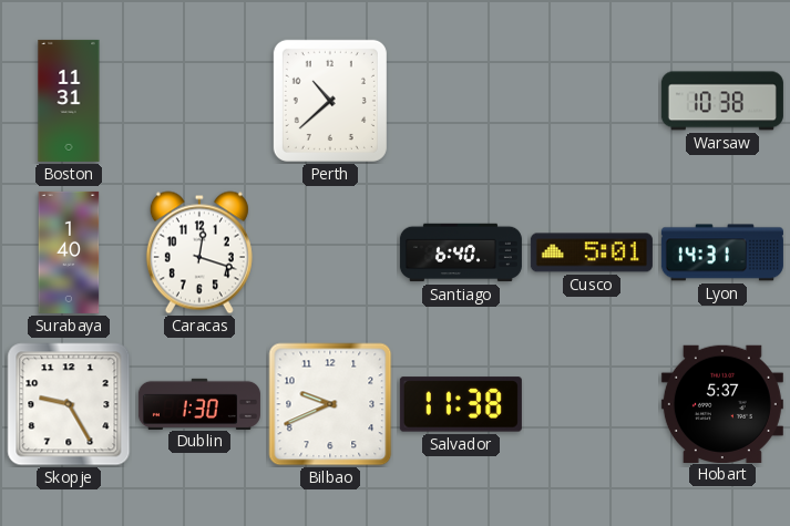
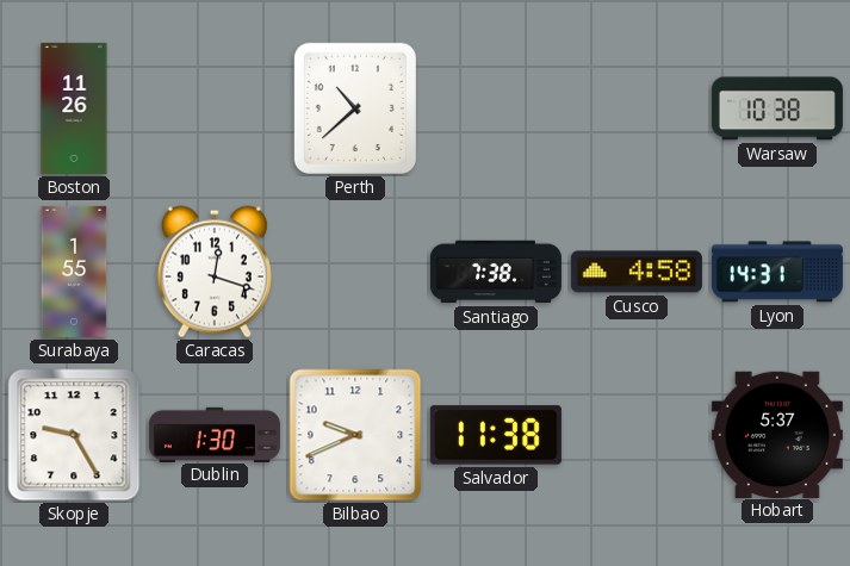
Boston: 11:31 -> 11:26
Surabaya: 1:40 -> 1:55
Santiago: 6:40 -> 7:38
Cusco: 5:01 -> 4:58
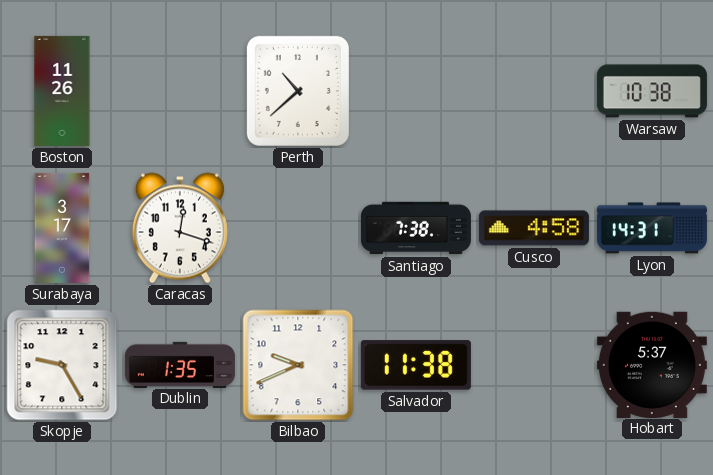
Surabaya: 1:55 -> 3:17
Dublin: 1:30 -> 1:35
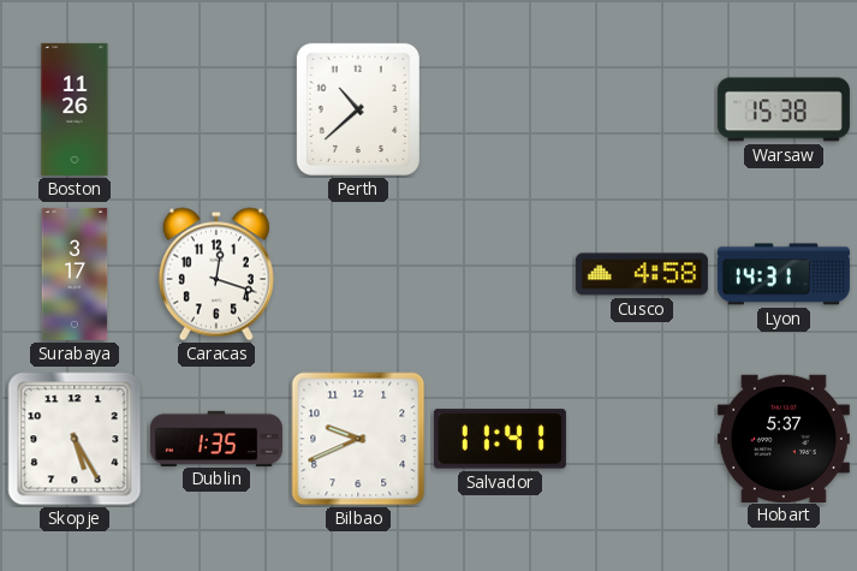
Warsaw: 10:38 -> 15:38
Santiago: 7:38 -> none
Skopje: 9:25 -> 5:25
Salvador: 11:38 -> 11:41
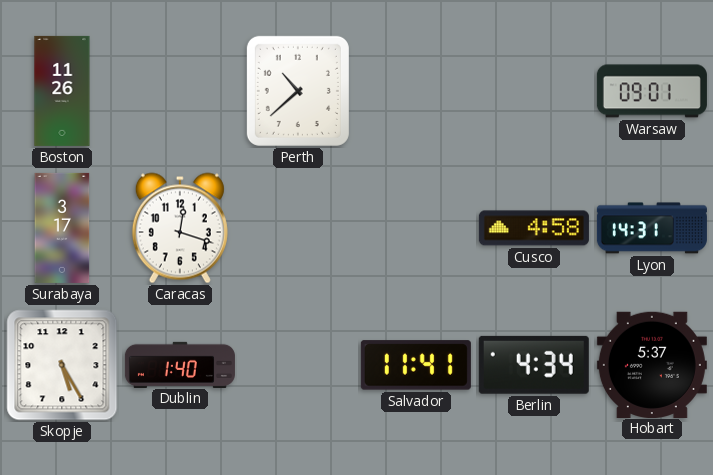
Warsaw: 15:38 -> 09:01
Dublin: 1:35 -> 1:40
Bilbao: 9:41 -> none
Berlin: none -> 4:34
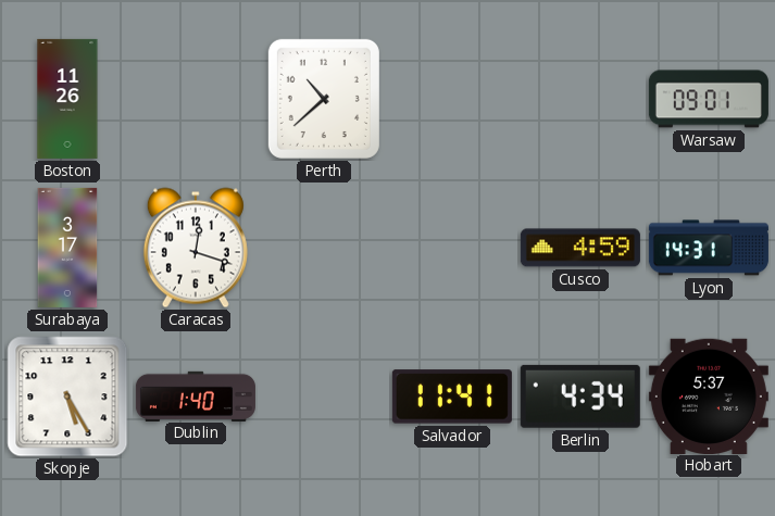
Cusco: 4:58 -> 4:59
